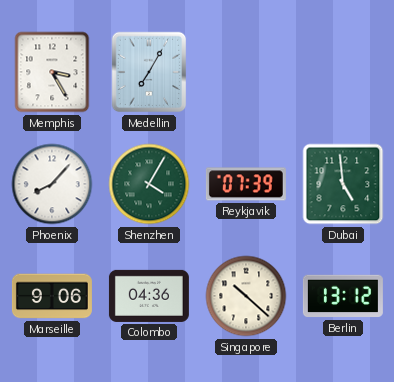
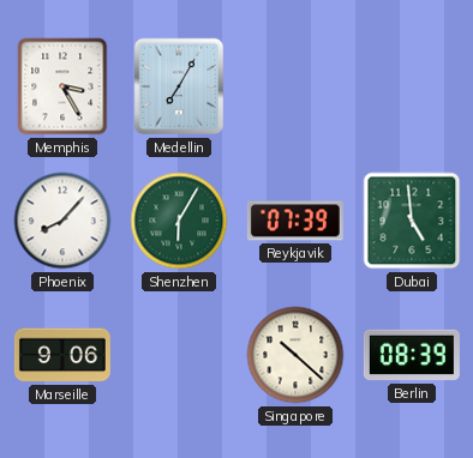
Shenzhen: 4:05 -> 6:05
Colombo: 04:36 -> none
Berlin: 13:12 -> 08:39
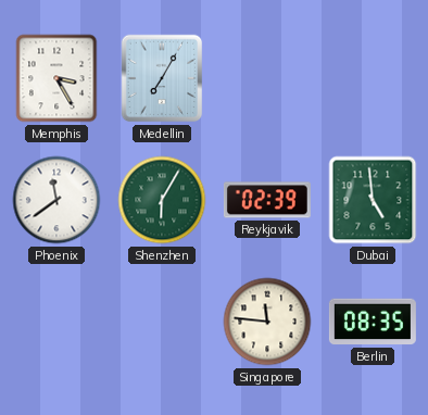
Phoenix: 8:07 -> 11:39
Reykjavik: 07:39 -> 02:39
Marseille: 9:06 -> none
Singapore: 10:22 -> 11:46
Berlin: 08:39 -> 08:35
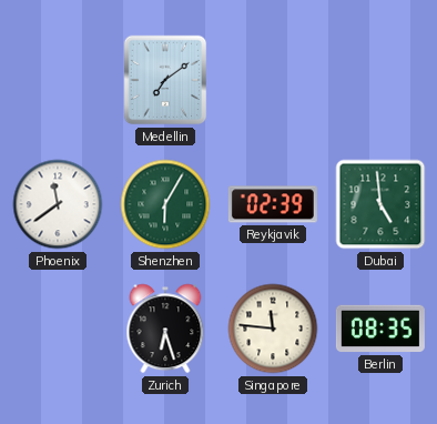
Memphis: 3:25 -> none
Medellin: 7:05 -> 7:09
Zurich: none -> 6:27
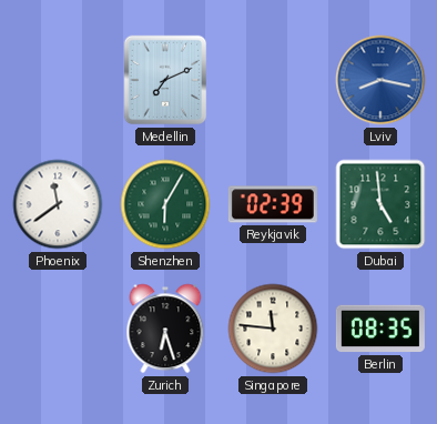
Medellin: 7:09 -> 7:11
Lviv: none -> 8:17
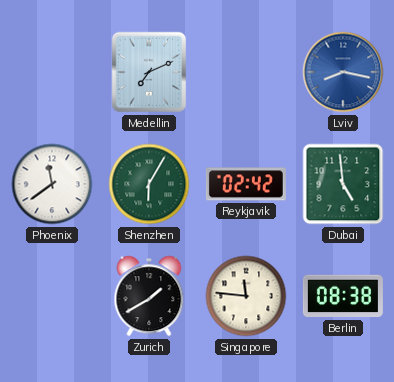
Reykjavik: 02:39 -> 02:42
Zurich: 6:27 -> 1:40
Berlin: 08:35 -> 08:38
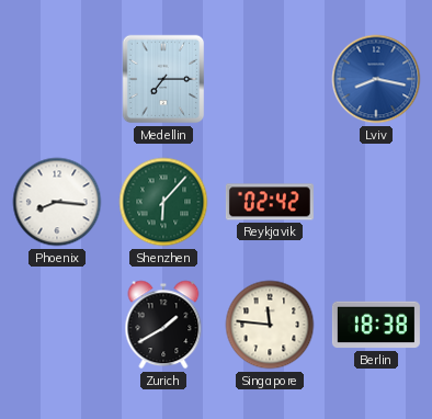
Medellin: 7:11 -> 7:15
Phoenix: 11:39 -> 8:16
Shenzhen: 6:05 -> 6:07
Dubai: 4:59 -> none
Berlin: 08:38 -> 18:38
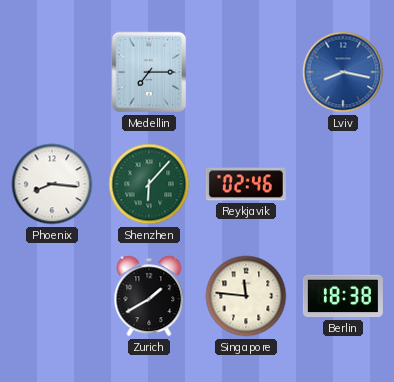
Reykjavik: 02:42 -> 02:46
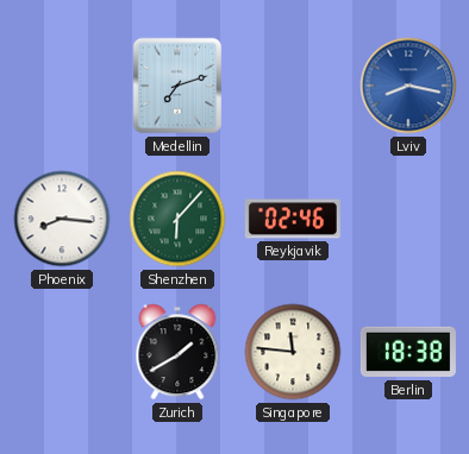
Medellin: 7:15 -> 7:12
